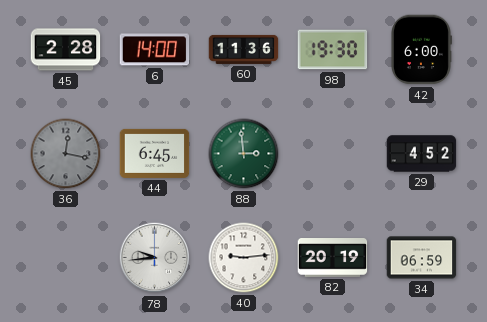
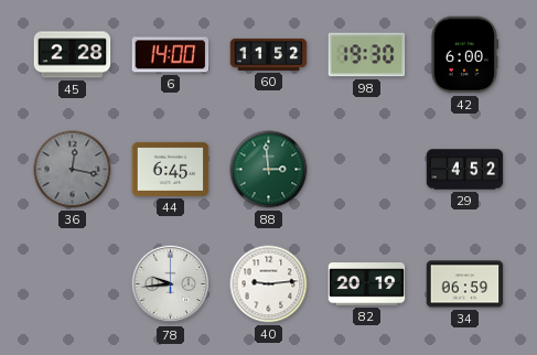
60: 11:36 -> 11:52
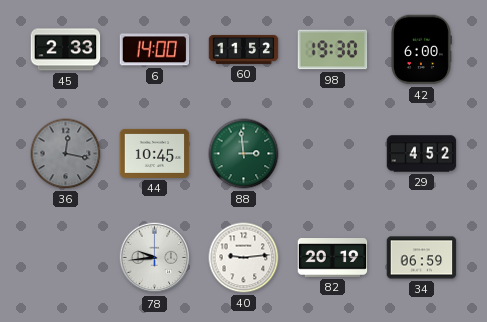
45: 2:28 -> 2:33
44: 6:45 -> 10:45
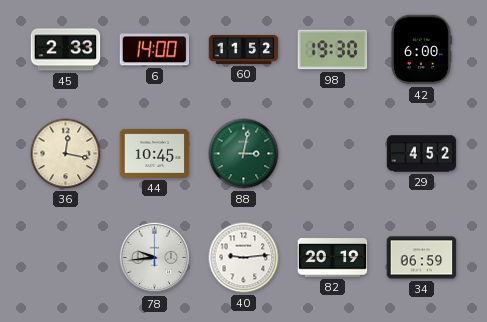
36 dial: grey -> cream
88: 2:59 -> 3:02
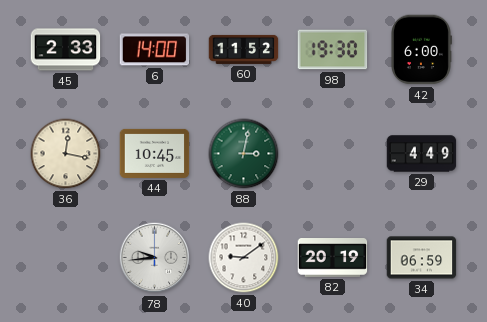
29: 4:52 -> 4:49
40: 9:14 -> 9:09
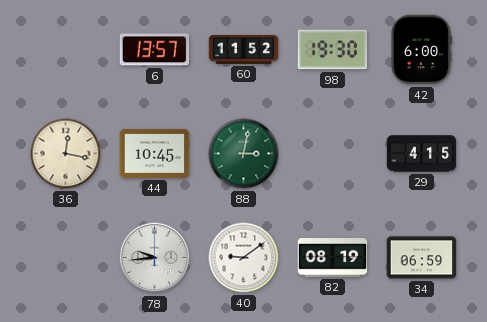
45: 2:33 -> none
6: 14:00 -> 13:57
29: 4:49 -> 4:15
82: 20:19 -> 08:19
